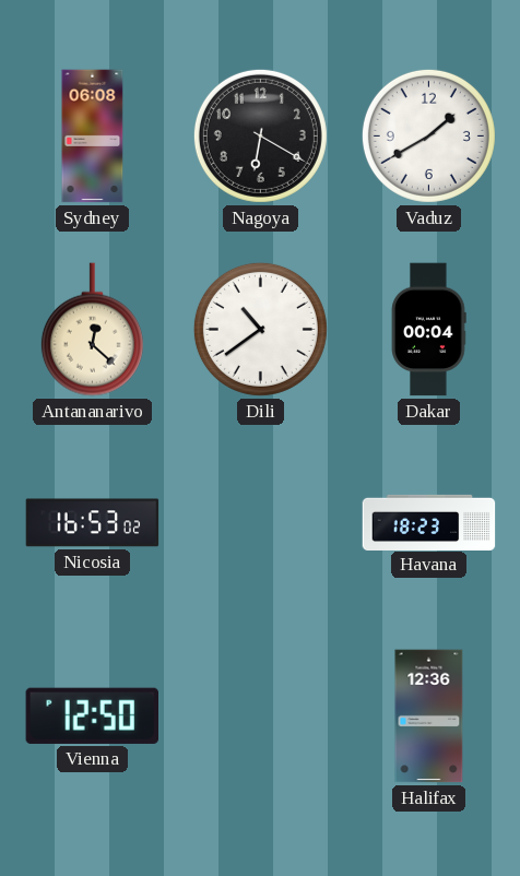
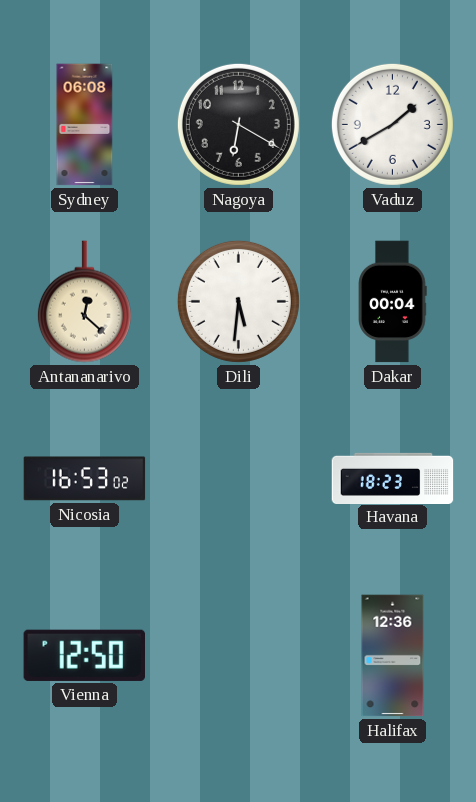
Dili: 10:39 -> 5:31
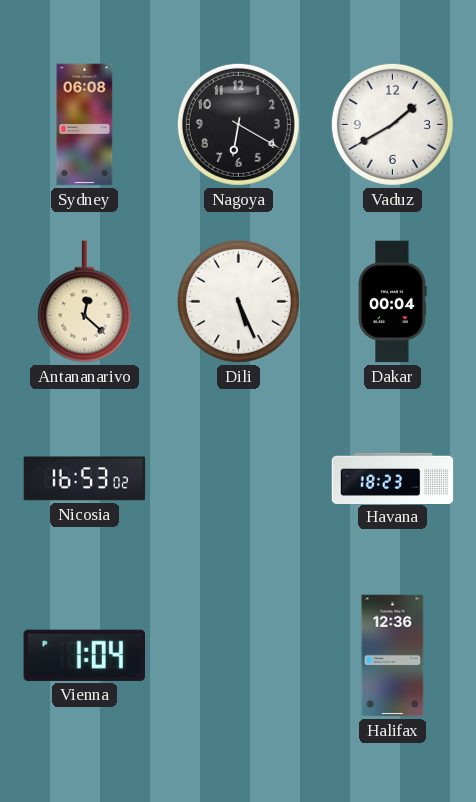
Dili: 5:31 -> 5:26
Vienna: 12:50 -> 1:04
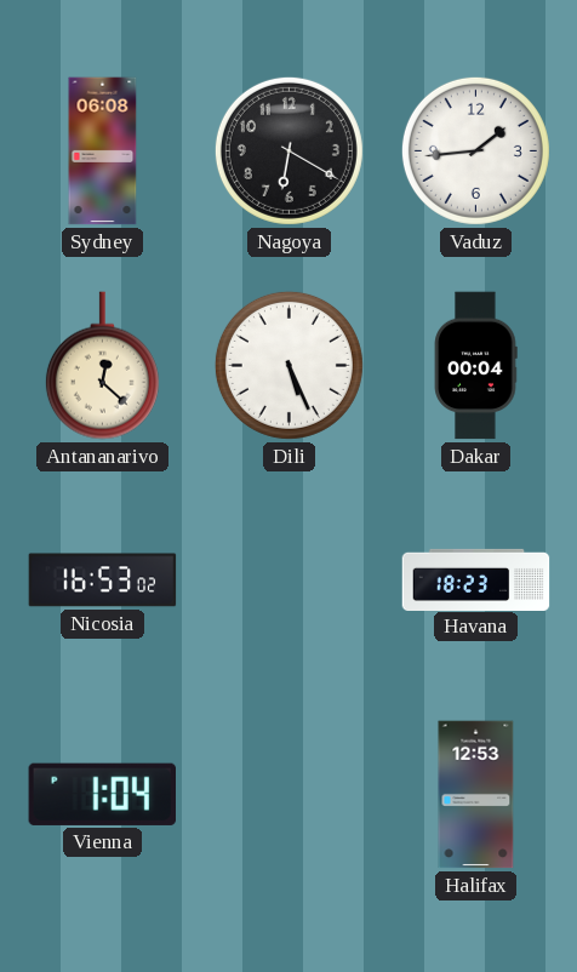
Vaduz: 1:40 -> 1:44
Halifax: 12:36 -> 12:53
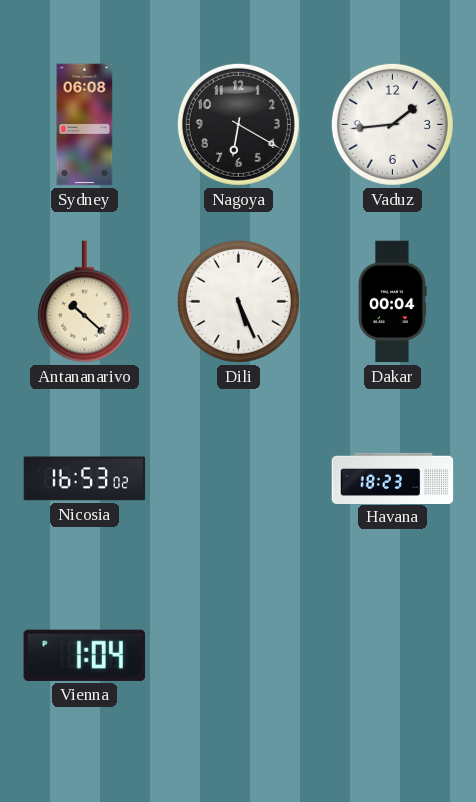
Antananarivo: 12:22 -> 10:22
Halifax: 12:53 -> none
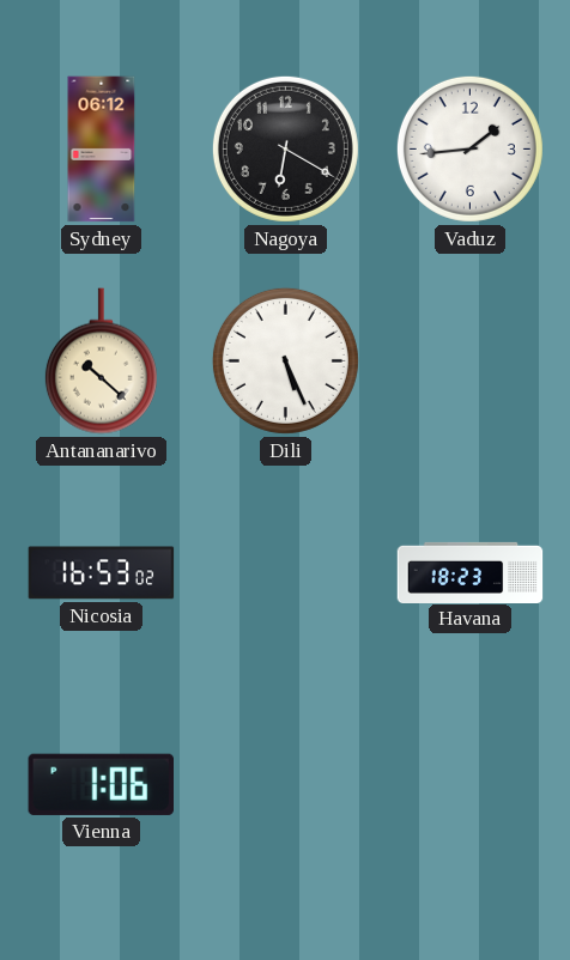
Sydney: 06:08 -> 06:12
Dakar: 00:04 -> none
Vienna: 1:04 -> 1:06
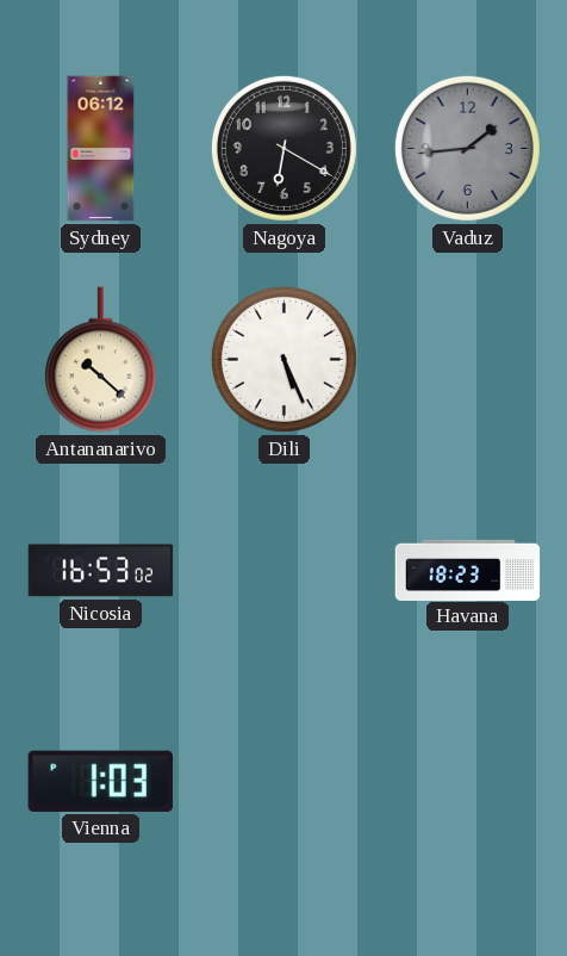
Vaduz dial: white -> grey
Vienna: 1:06 -> 1:03
